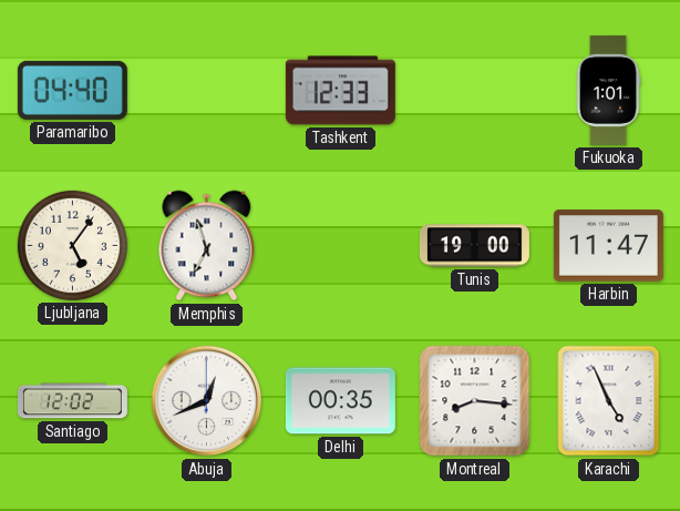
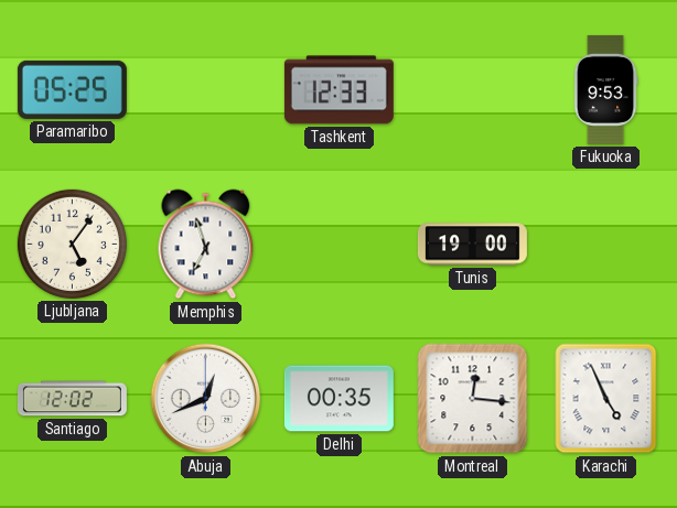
Paramaribo: 04:40 -> 05:25
Fukuoka: 1:01 -> 9:53
Harbin: 11:47 -> none
Montreal: 8:16 -> 12:16
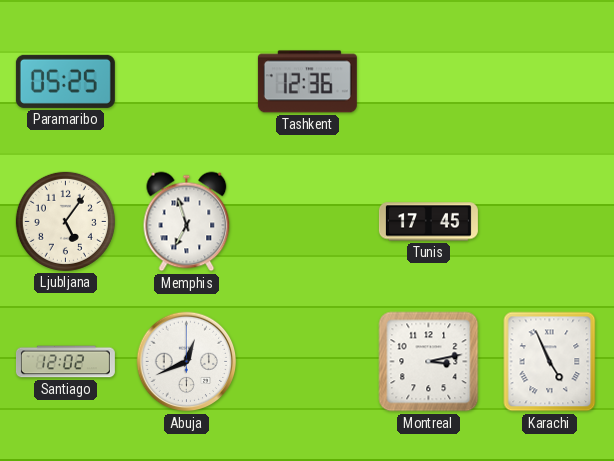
Tashkent: 12:33 -> 12:36
Fukuoka: 9:53 -> none
Tunis: 19:00 -> 17:45
Delhi: 00:35 -> none
Montreal: 12:16 -> 3:13
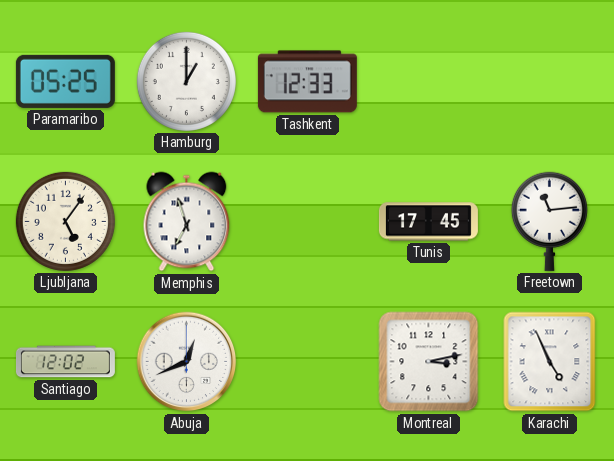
Hamburg: none -> 1:00
Tashkent: 12:36 -> 12:33
Freetown: none -> 11:14
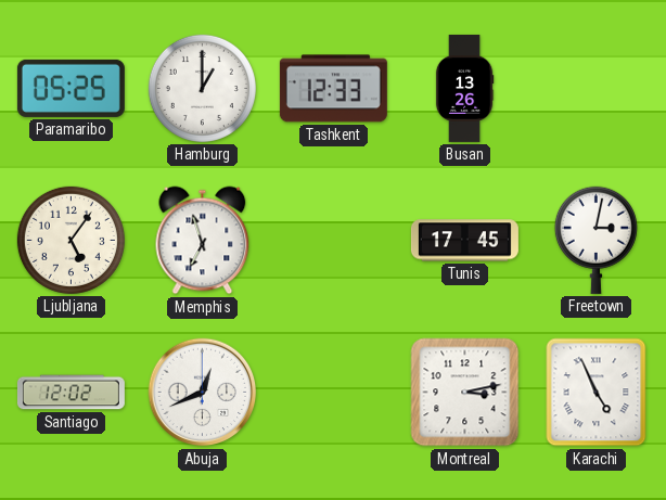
Busan: none -> 13:26
Freetown: 11:14 -> 3:02
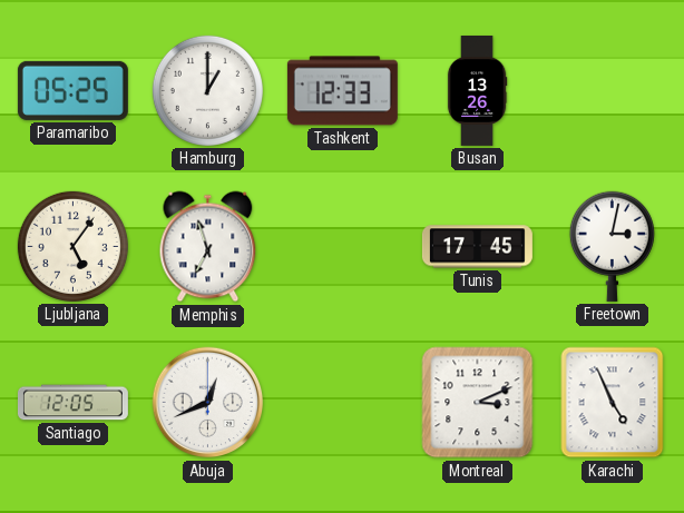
Santiago: 12:02 -> 12:05
Montreal: 3:13 -> 3:11
